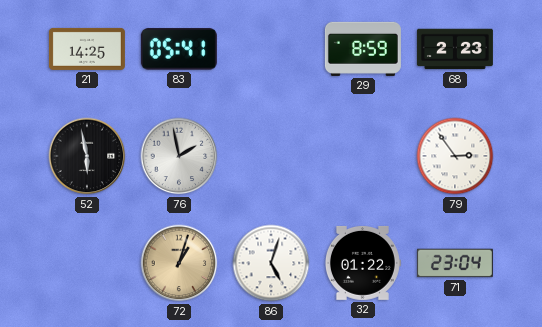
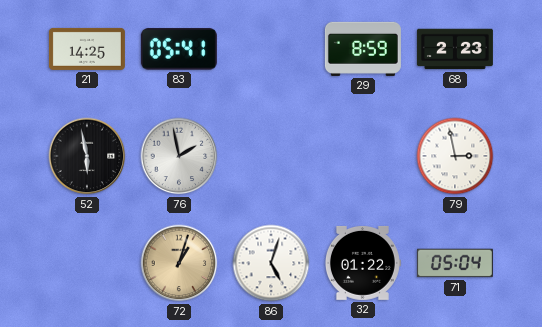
79: 2:54 -> 2:58
71: 23:04 -> 05:04
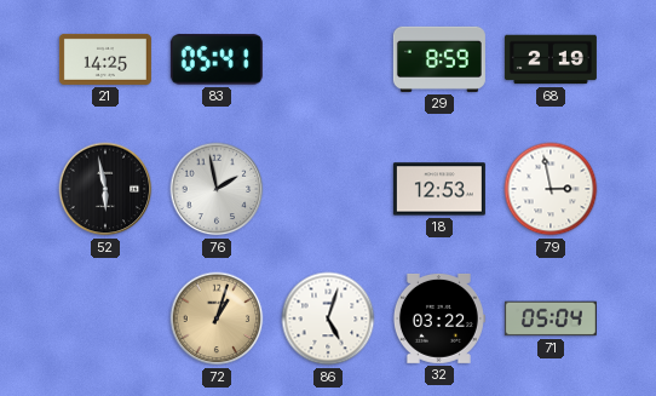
68: 2:23 -> 2:19
18: none -> 12:53
32: 01:22 -> 03:22
